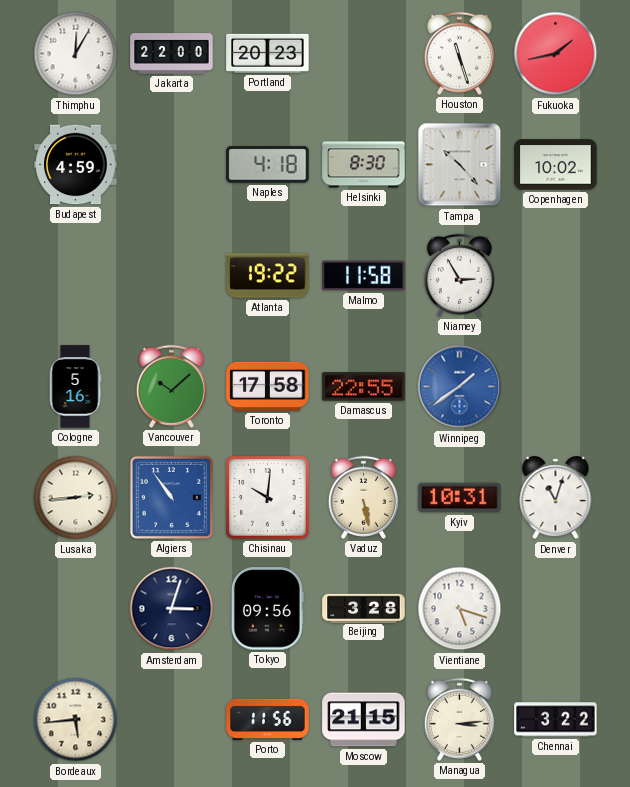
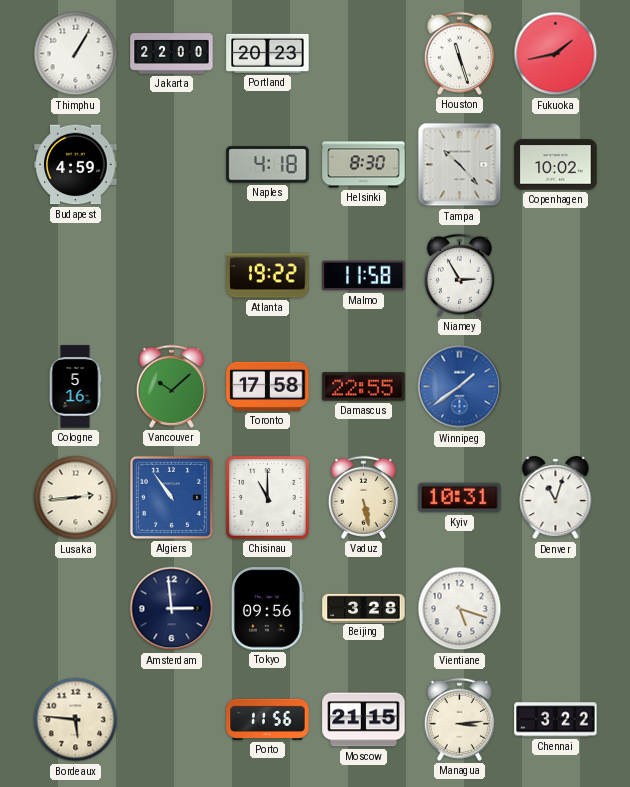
Thimphu: 12:05 -> 1:05
Chisinau: 10:01 -> 11:00
Amsterdam: 3:03 -> 2:59
Bordeaux: 5:44 -> 5:46
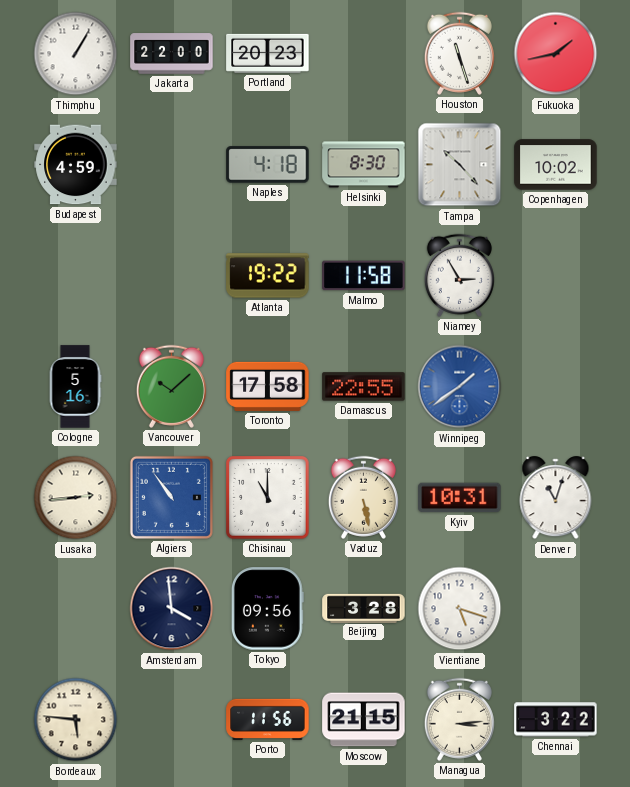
Amsterdam: 2:59 -> 3:59
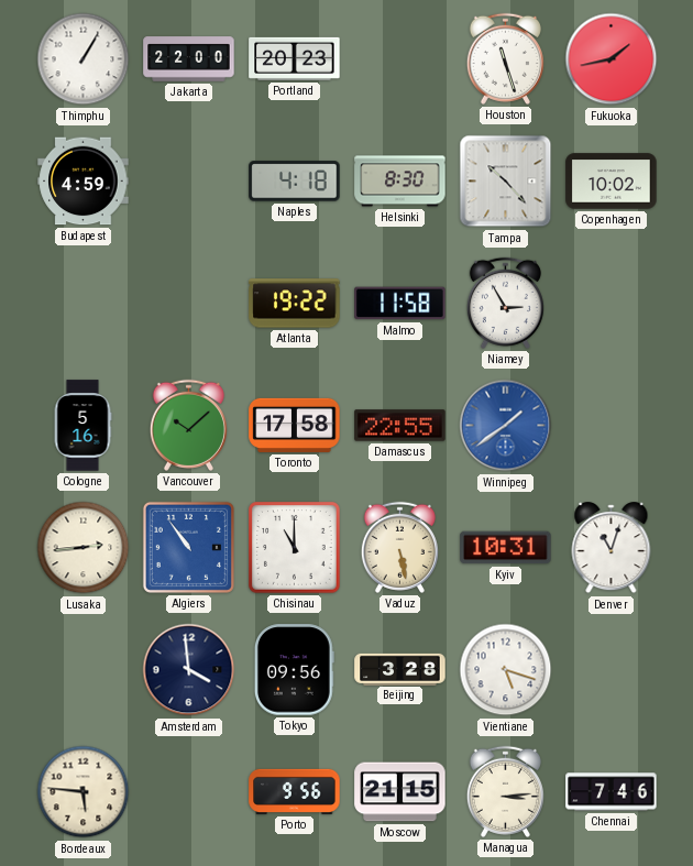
Porto: 11:56 -> 9:56
Chennai: 3:22 -> 7:46
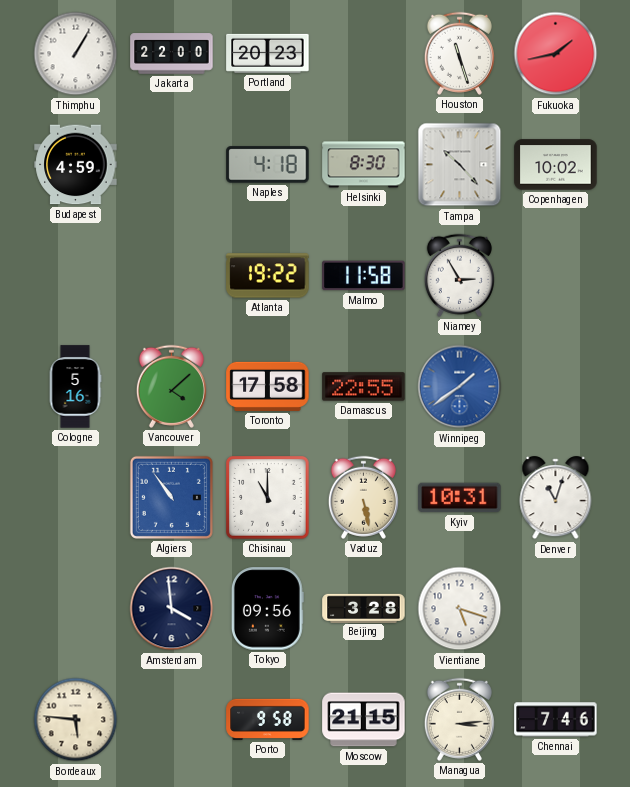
Vancouver: 10:08 -> 4:08
Lusaka: 2:44 -> none
Porto: 9:56 -> 9:58
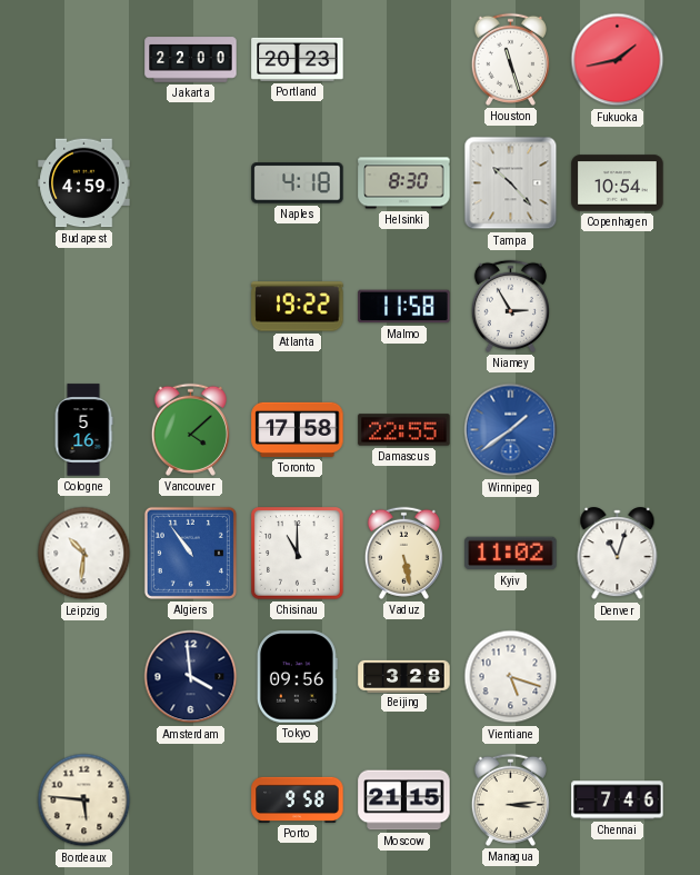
Thimphu: 1:05 -> none
Copenhagen: 10:02 -> 10:54
Leipzig: none -> 10:31
Kyiv: 10:31 -> 11:02
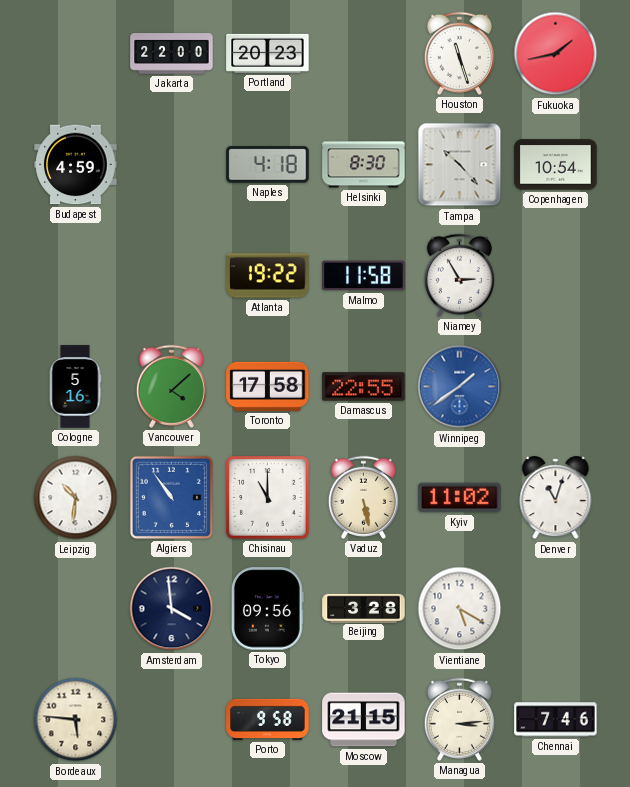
Vientiane: 5:18 -> 5:20
